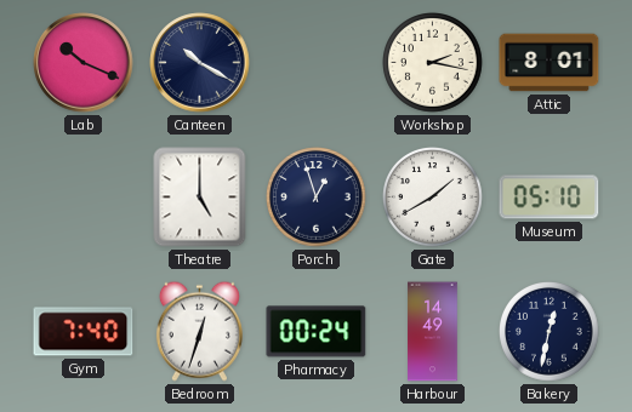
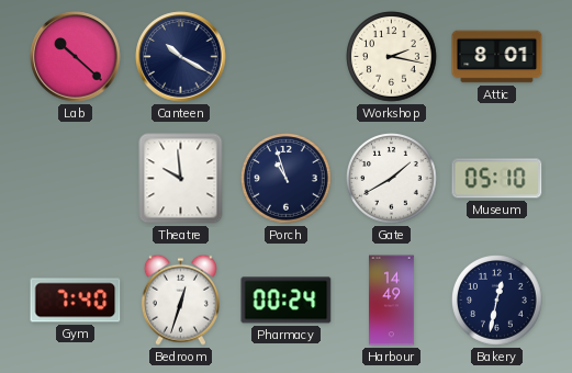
Lab: 10:19 -> 10:22
Theatre: 5:00 -> 9:59
Porch: 12:57 -> 10:57
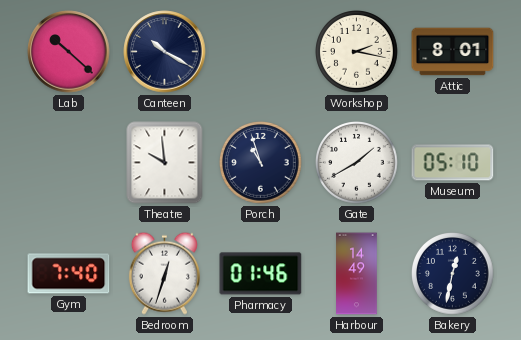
Pharmacy: 00:24 -> 01:46
